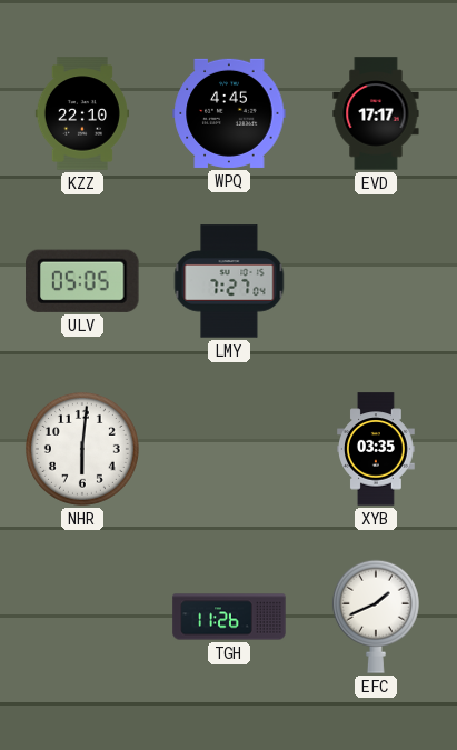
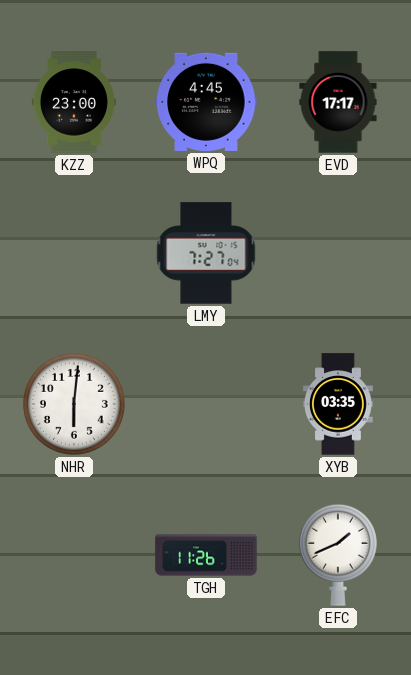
KZZ: 22:10 -> 23:00
ULV: 05:05 -> none
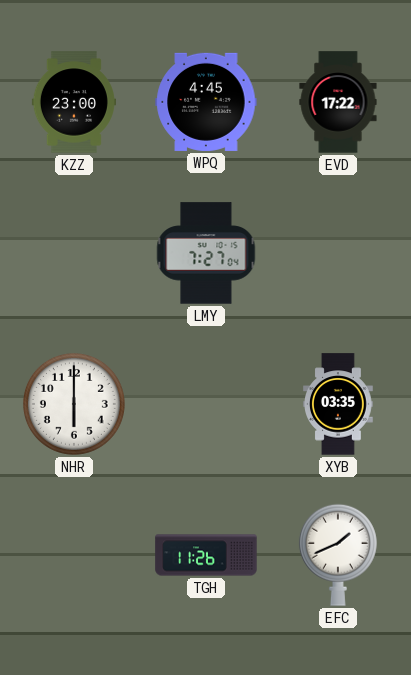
EVD: 17:17 -> 17:22
NHR: 6:01 -> 6:00
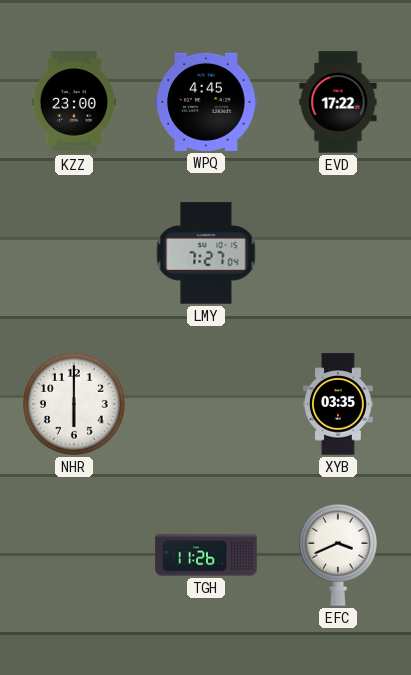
EFC: 1:41 -> 3:41
